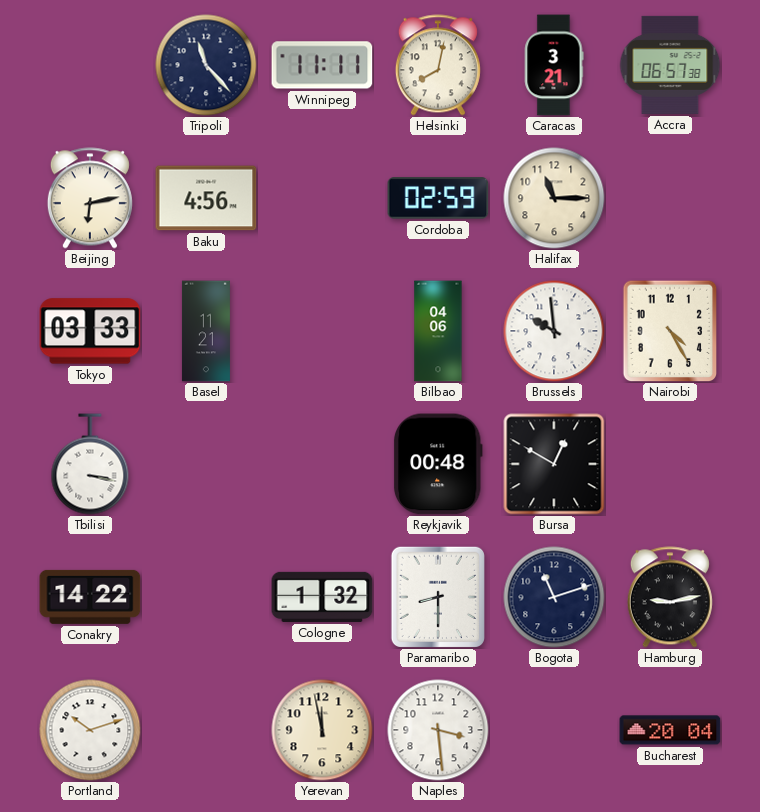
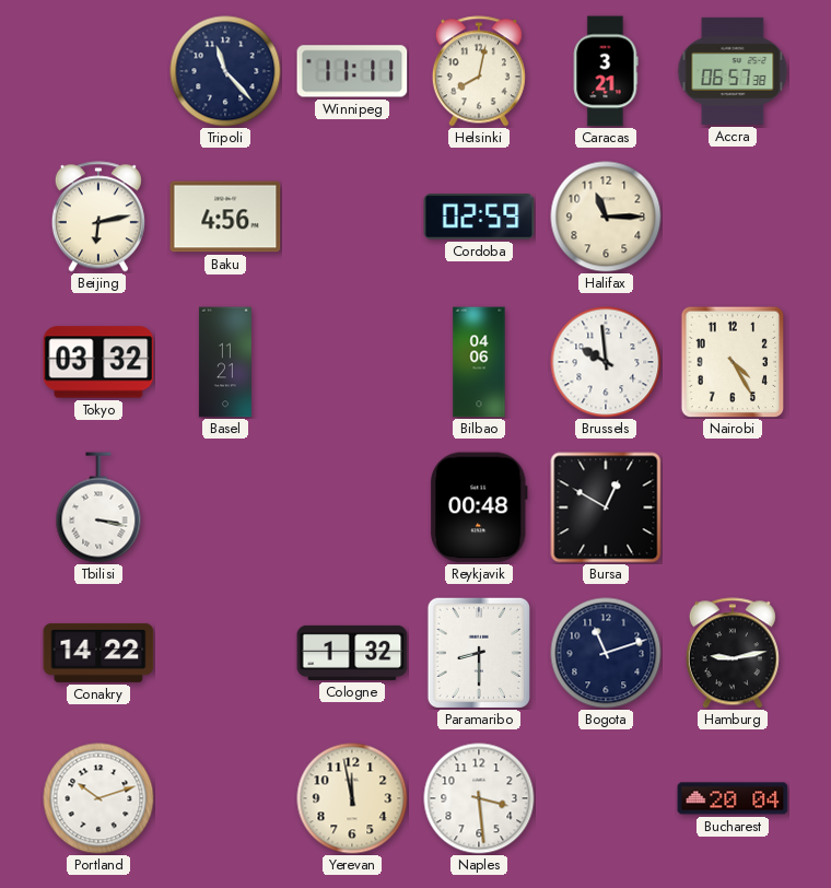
Tokyo: 03:33 -> 03:32
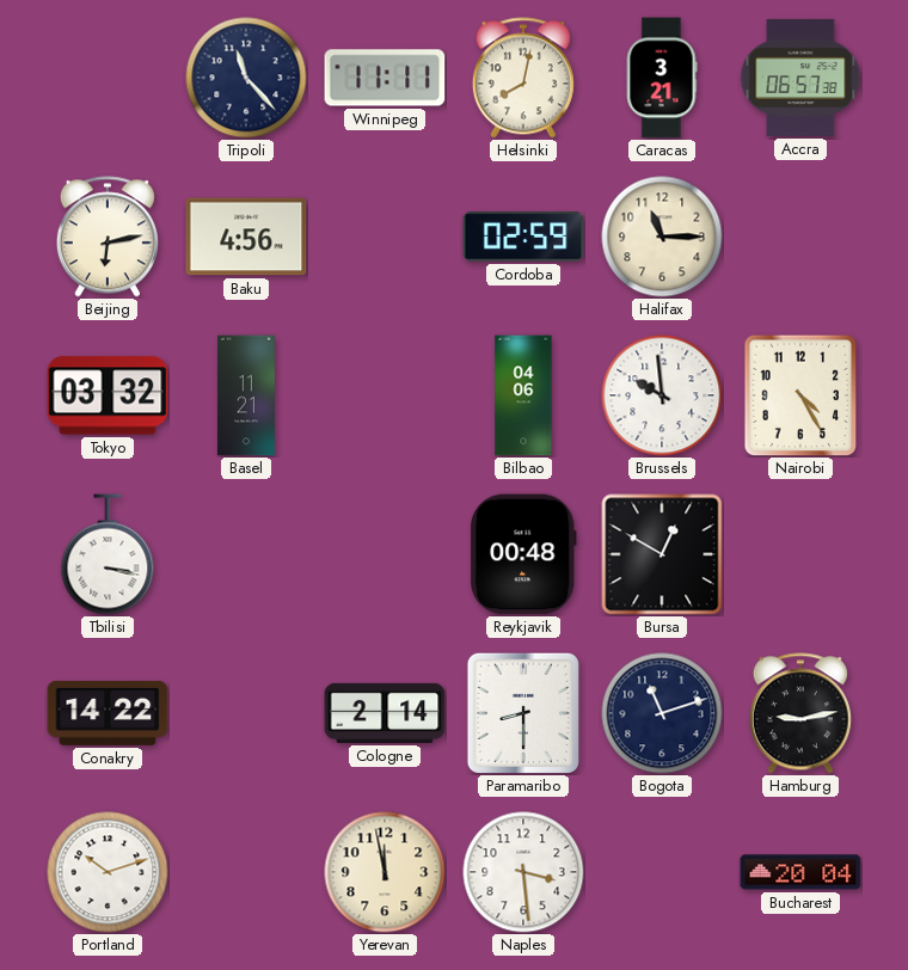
Cologne: 1:32 -> 2:14
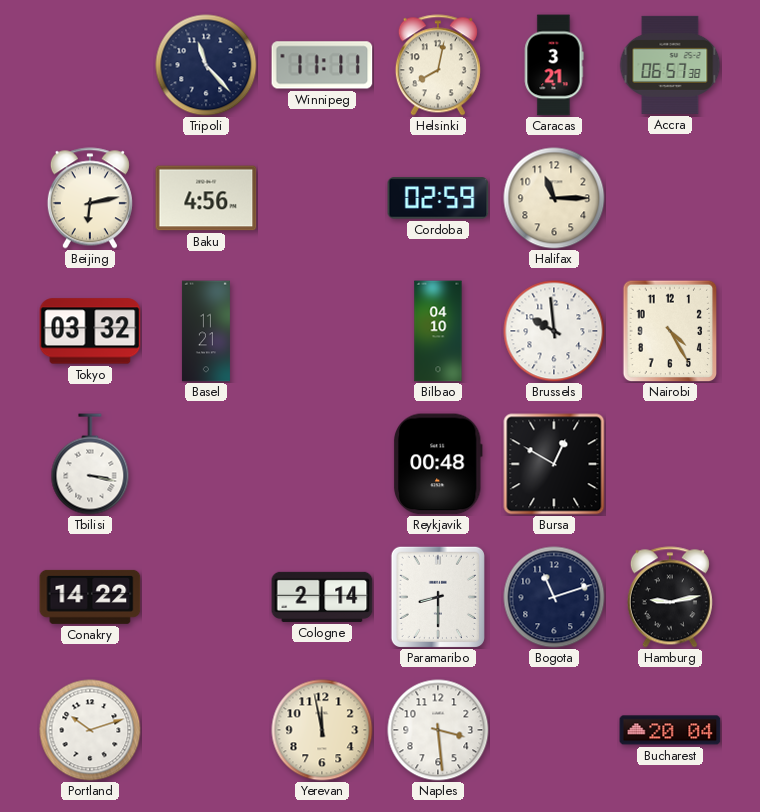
Bilbao: 04:06 -> 04:10
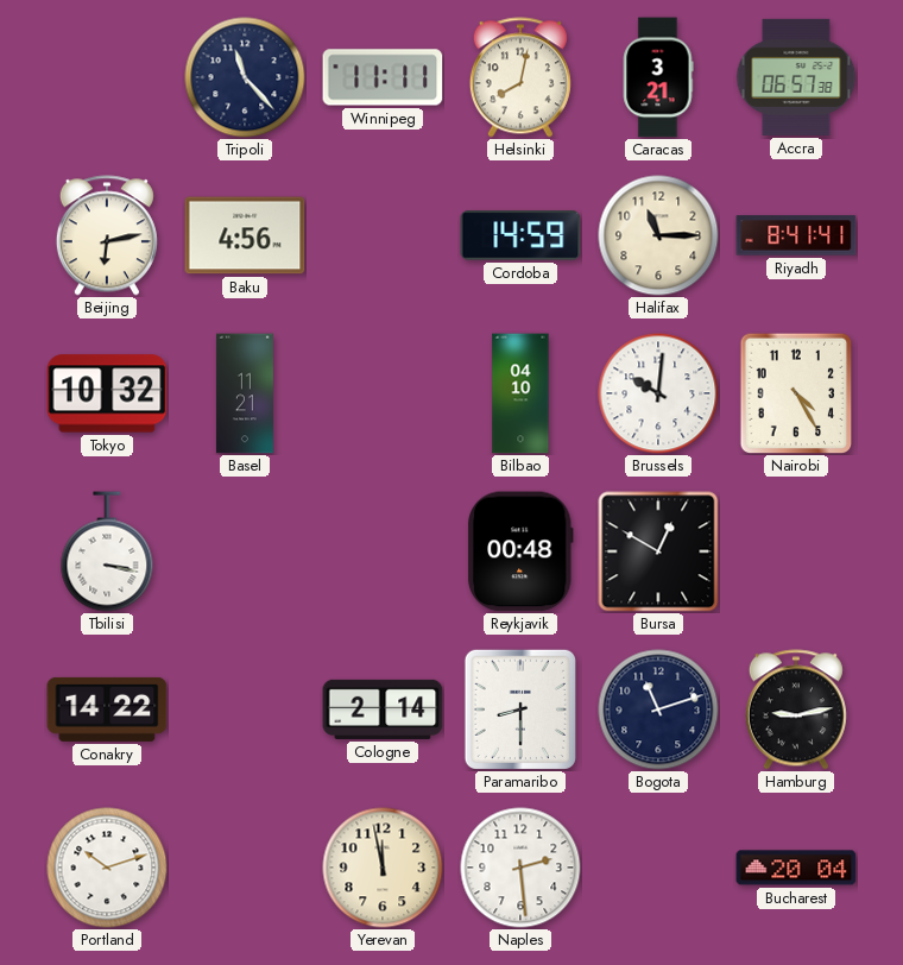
Cordoba: 02:59 -> 14:59
Riyadh: none -> 8:41
Tokyo: 03:32 -> 10:32
Brussels: 9:59 -> 10:01
Naples: 3:29 -> 2:29
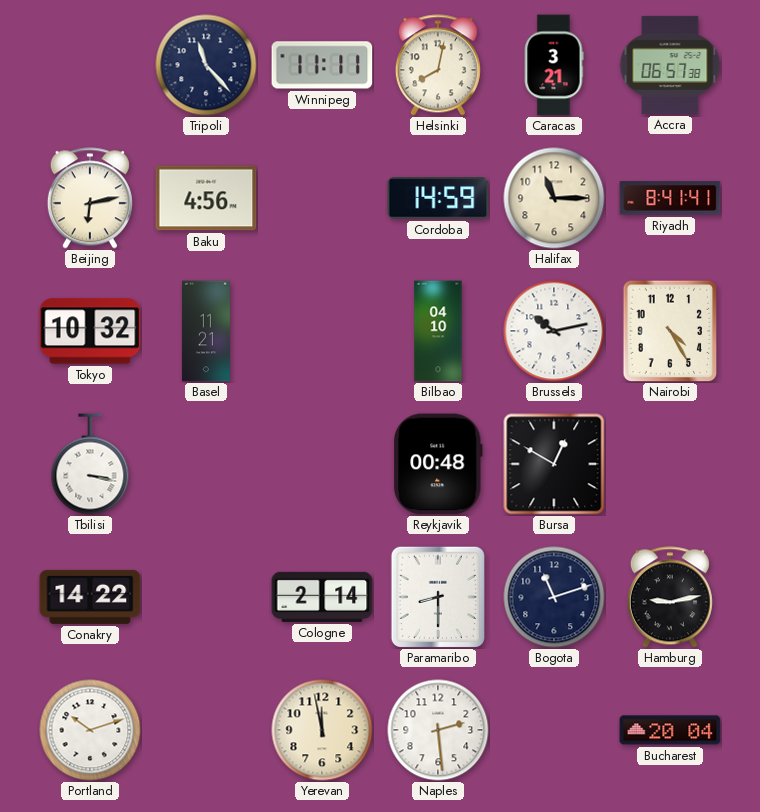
Brussels: 10:01 -> 10:13
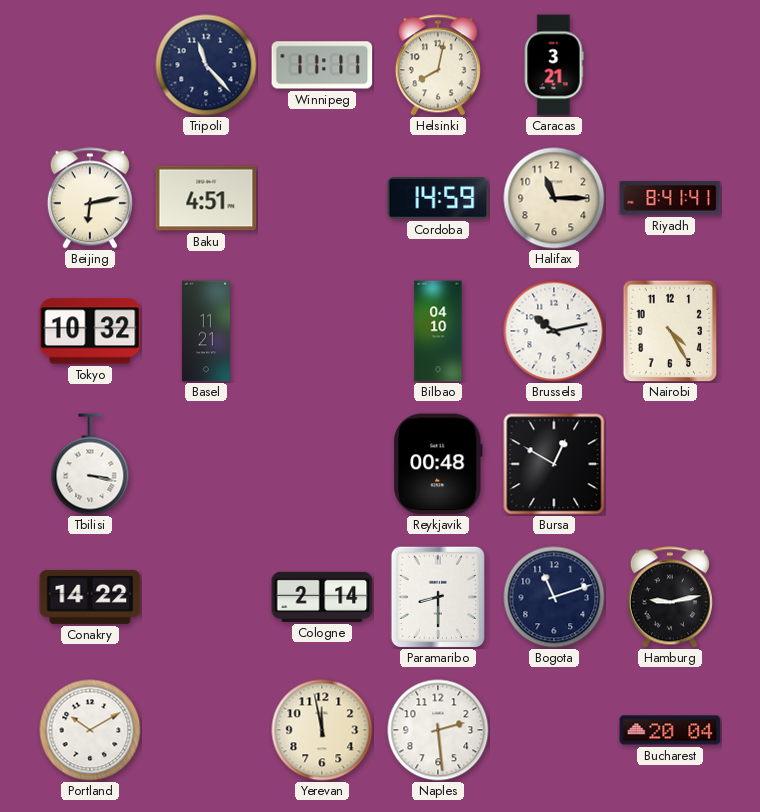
Accra: 06:57 -> none
Baku: 4:56 -> 4:51
Portland: 10:12 -> 10:10
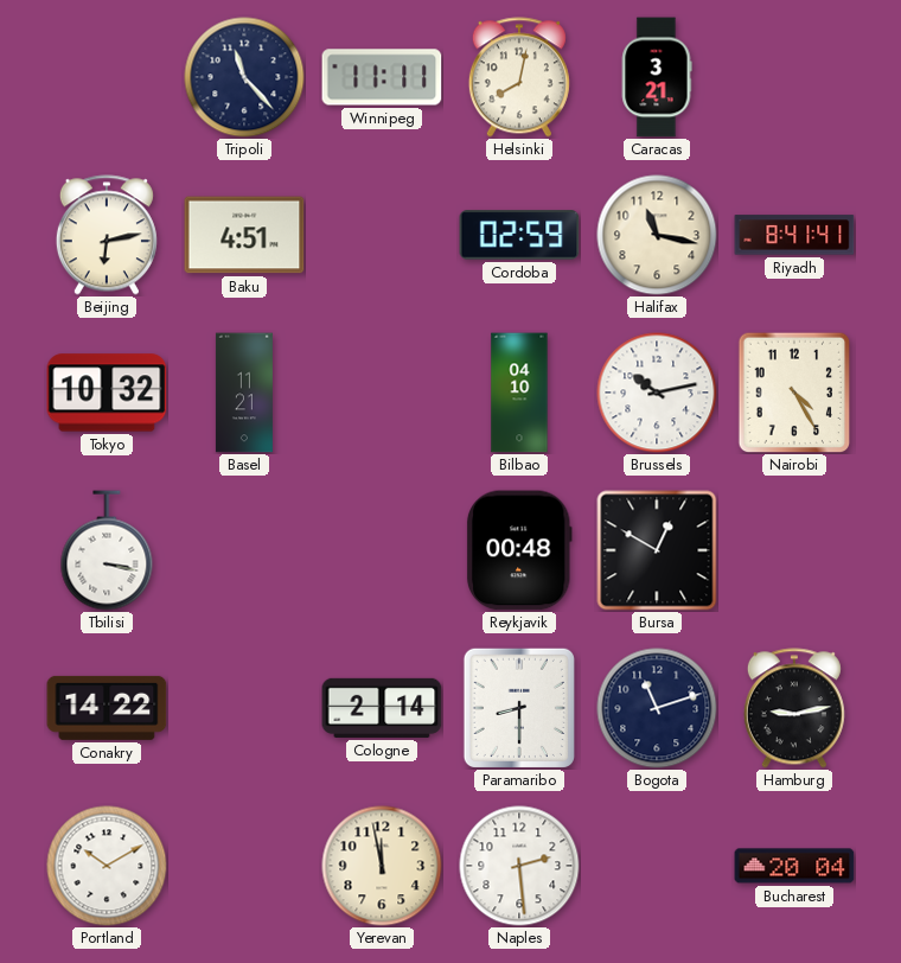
Cordoba: 14:59 -> 02:59
Halifax: 11:15 -> 11:17
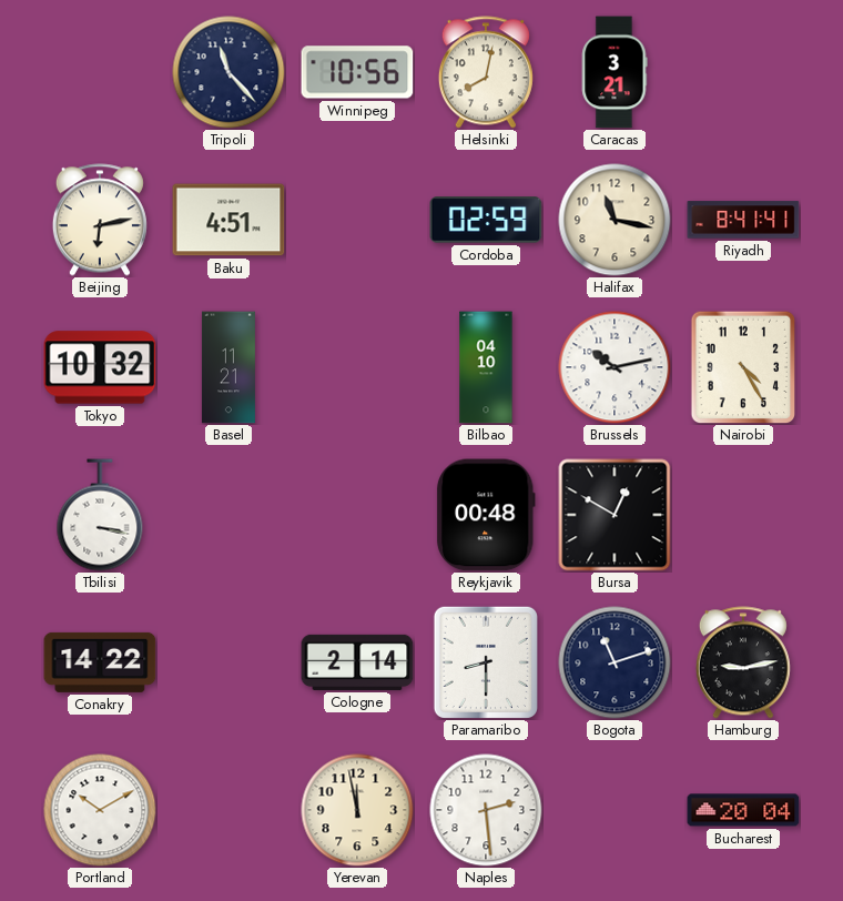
Winnipeg: 11:11 -> 10:56
